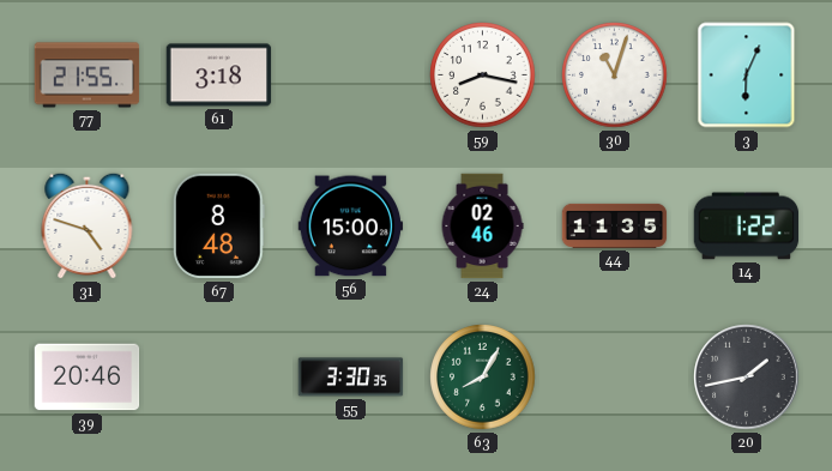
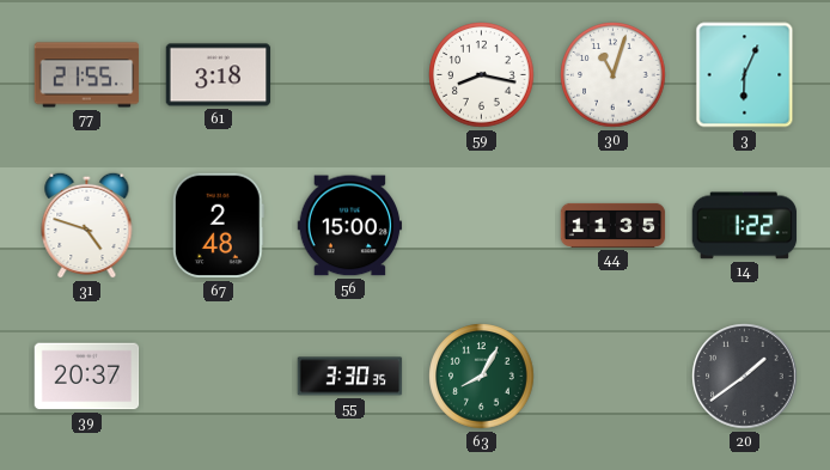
67: 8:48 -> 2:48
24: 02:46 -> none
39: 20:46 -> 20:37
20: 1:43 -> 1:39
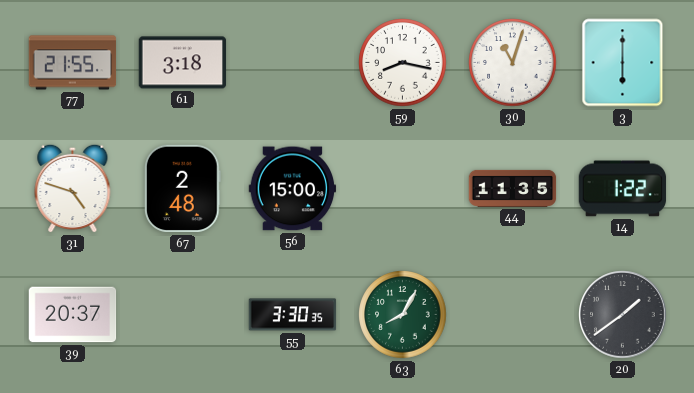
3: 6:04 -> 6:00
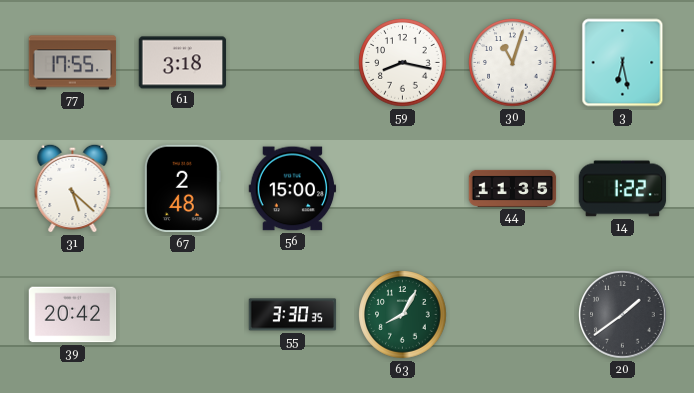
77: 21:55 -> 17:55
3: 6:00 -> 6:28
31: 4:48 -> 5:22
39: 20:37 -> 20:42
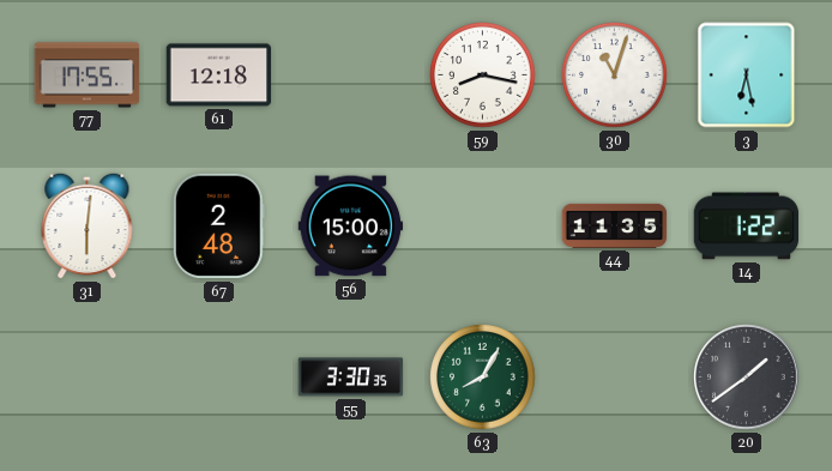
61: 3:18 -> 12:18
31: 5:22 -> 6:01
39: 20:42 -> none
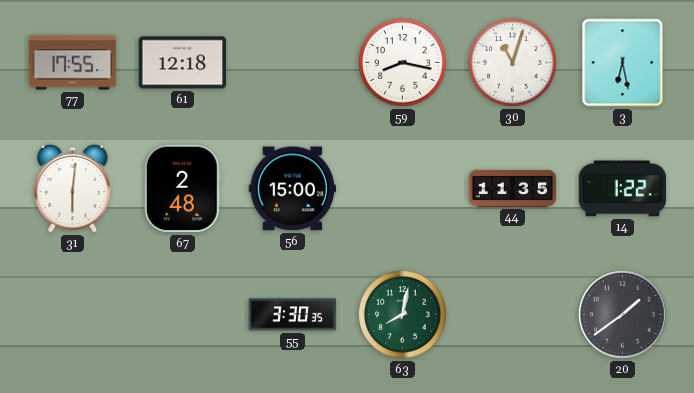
63: 8:05 -> 8:02
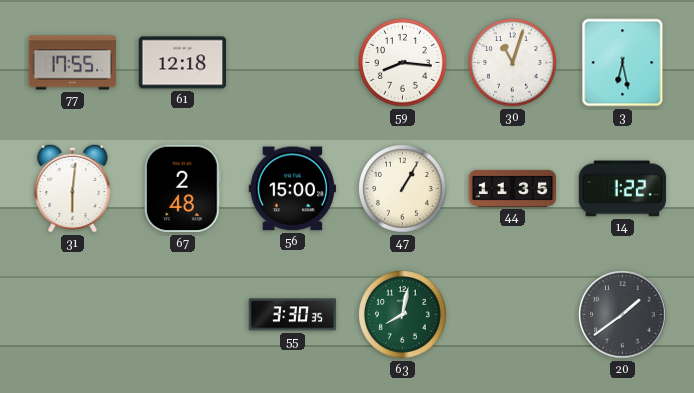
59: 8:17 -> 8:16
47: none -> 1:05
